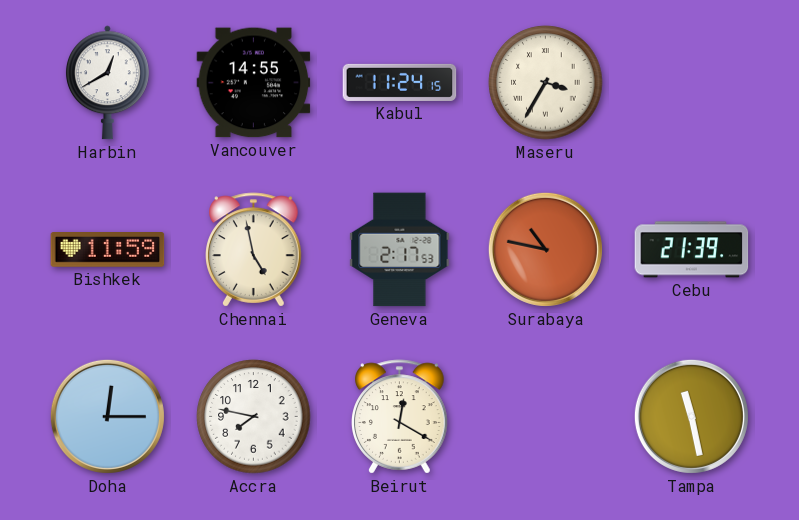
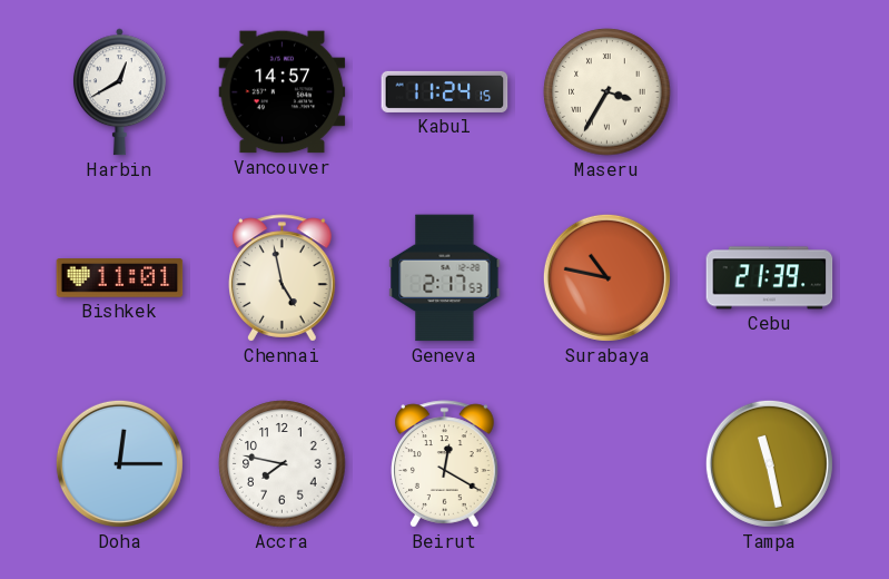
Vancouver: 14:55 -> 14:57
Bishkek: 11:59 -> 11:01
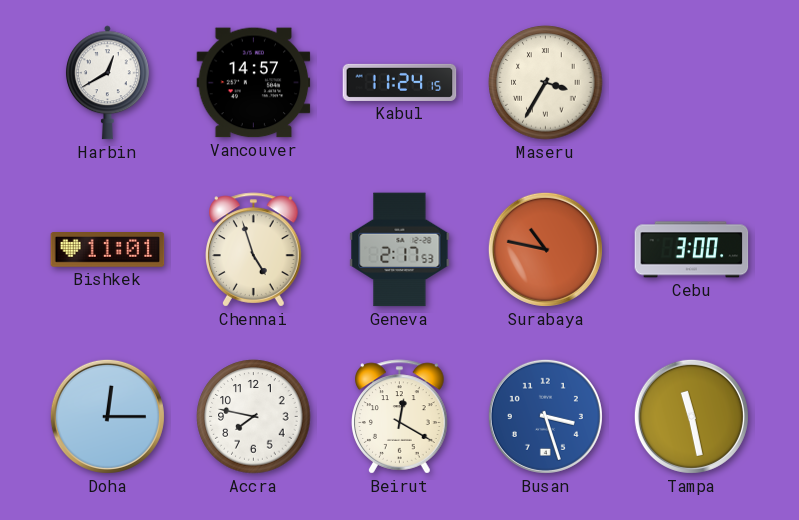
Chennai: 4:58 -> 4:57
Cebu: 21:39 -> 3:00
Busan: none -> 3:27
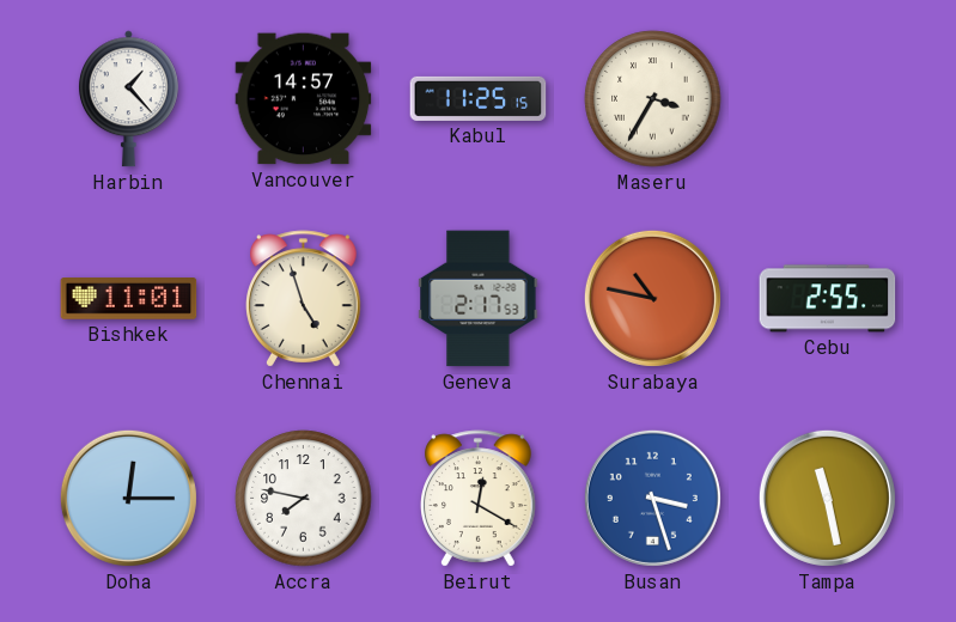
Harbin: 12:40 -> 1:23
Kabul: 11:24 -> 11:25
Cebu: 3:00 -> 2:55
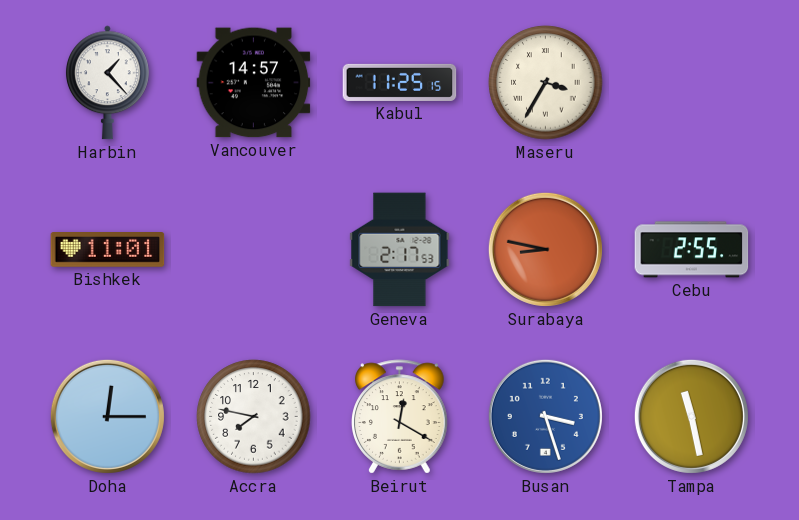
Chennai: 4:57 -> none
Surabaya: 10:47 -> 8:47
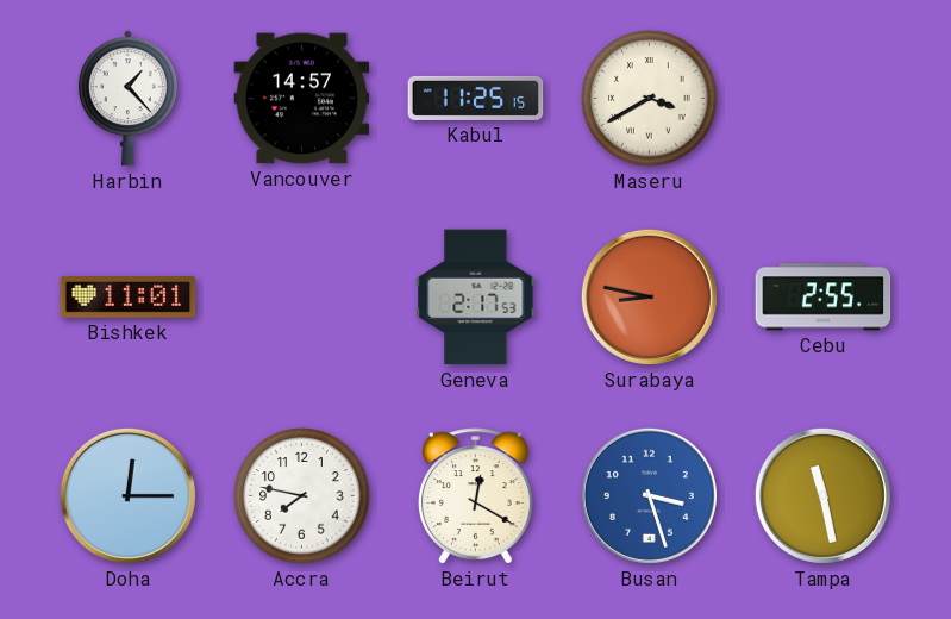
Maseru: 3:35 -> 3:40
